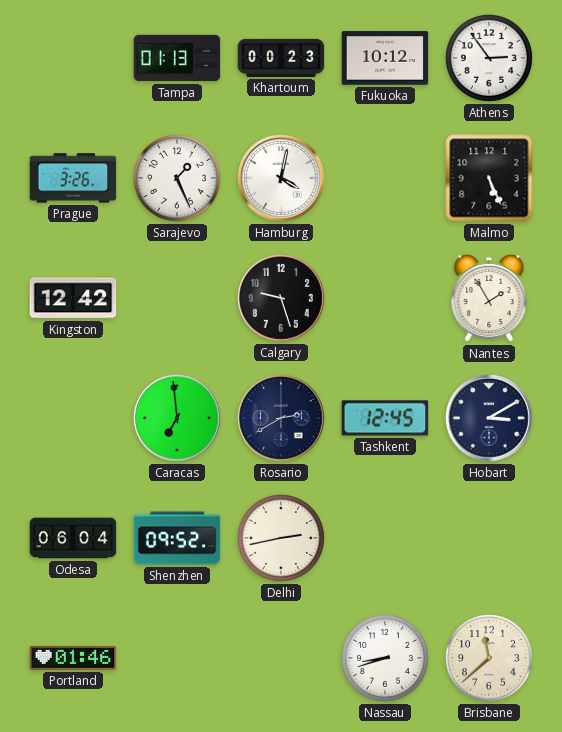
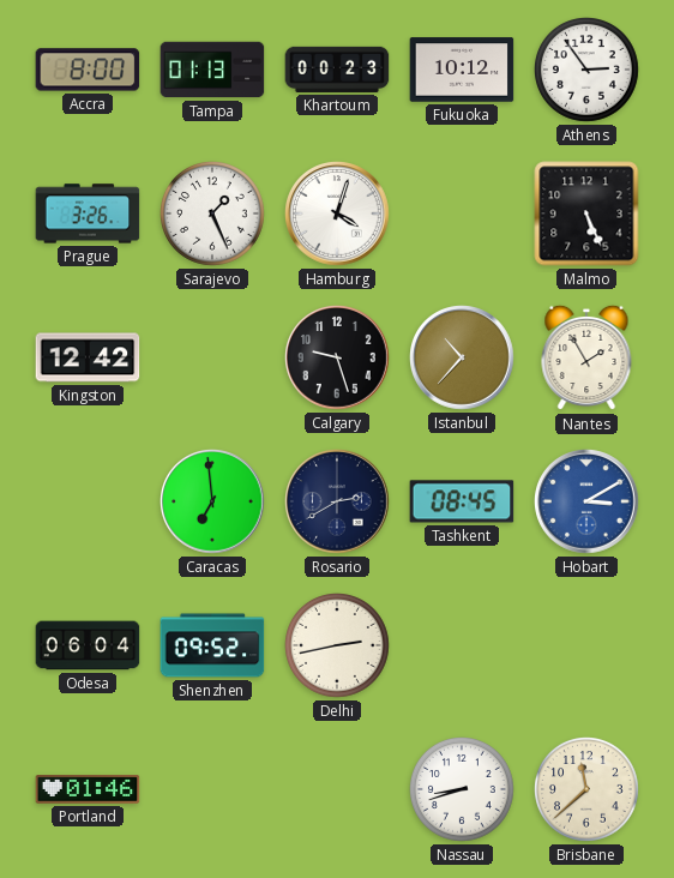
Accra: none -> 8:00
Hamburg: 4:02 -> 4:03
Istanbul: none -> 10:37
Tashkent: 12:45 -> 08:45
Hobart dial: navy -> blue
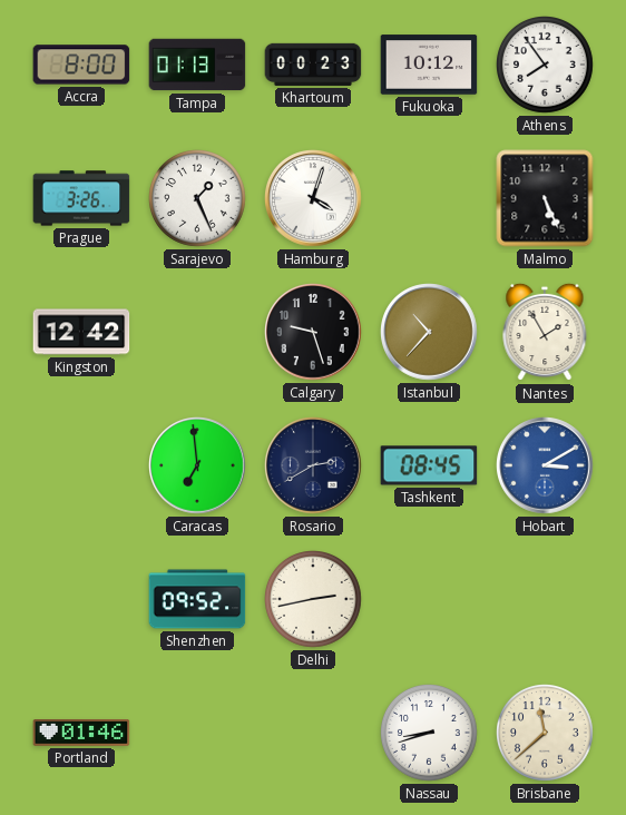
Athens: 2:54 -> 7:54
Odesa: 06:04 -> none
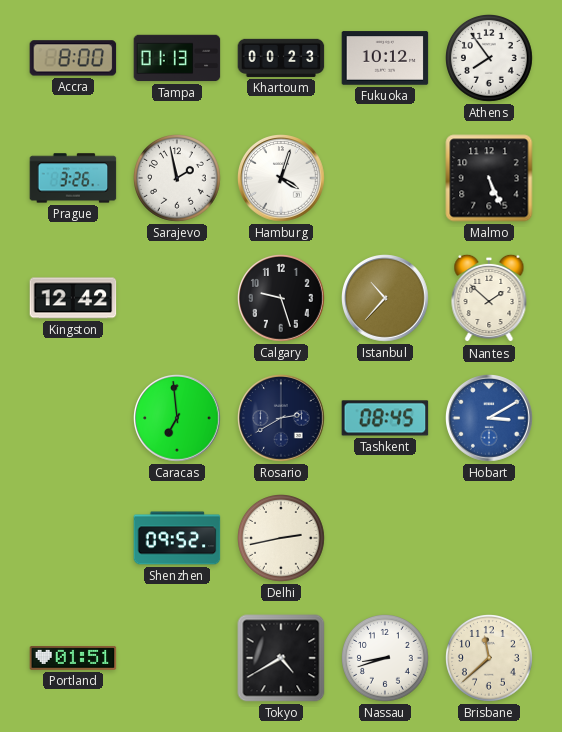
Sarajevo: 1:26 -> 1:58
Nantes: 1:55 -> 1:52
Portland: 01:46 -> 01:51
Tokyo: none -> 4:40
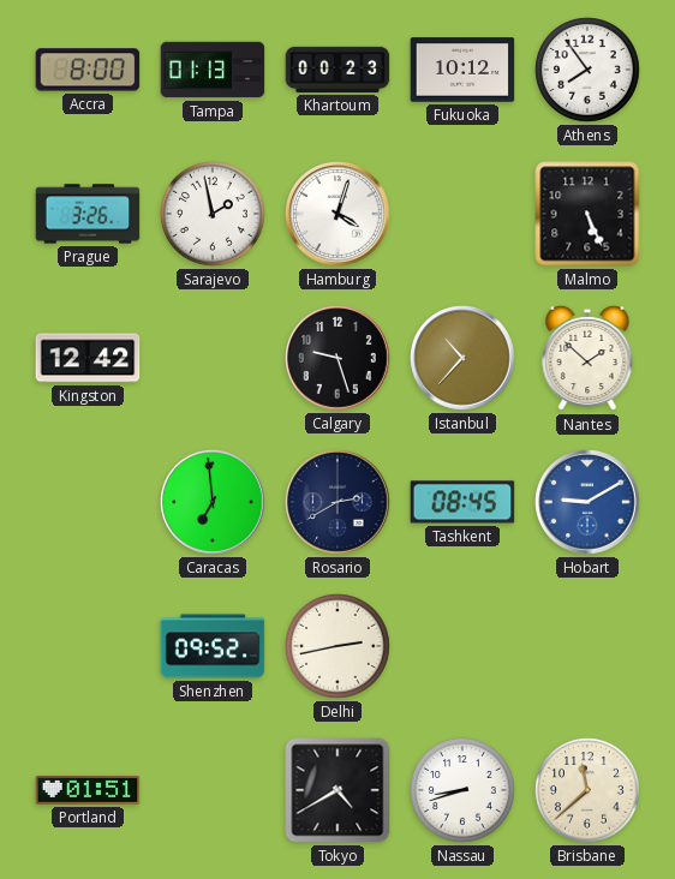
Hobart: 3:10 -> 9:10
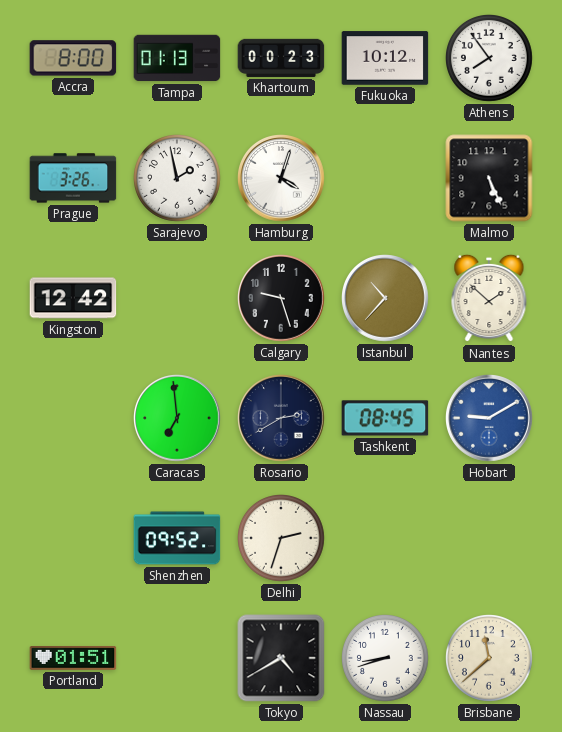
Delhi: 2:43 -> 2:33
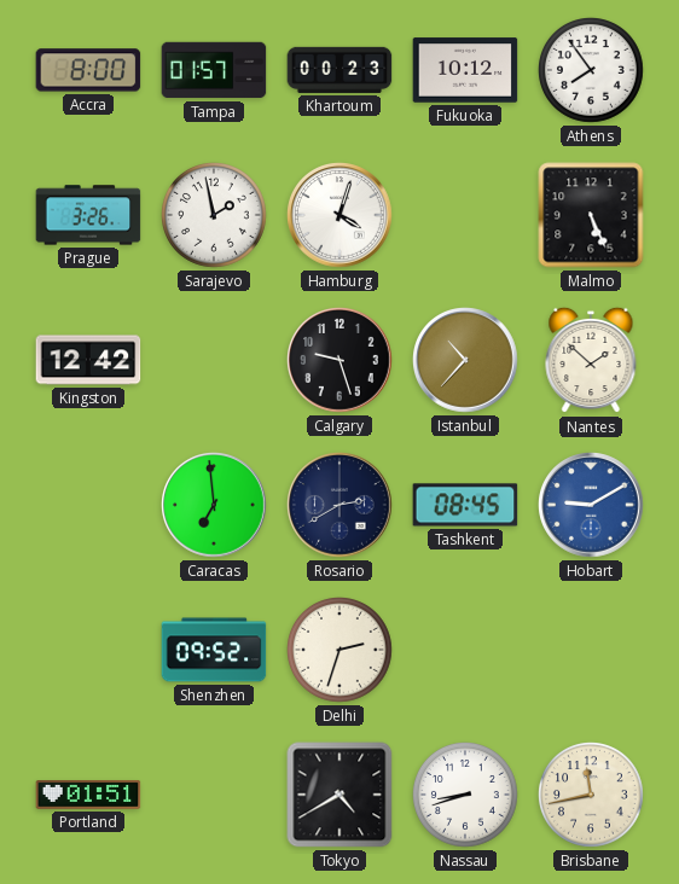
Tampa: 01:13 -> 01:57
Brisbane: 11:38 -> 11:43
